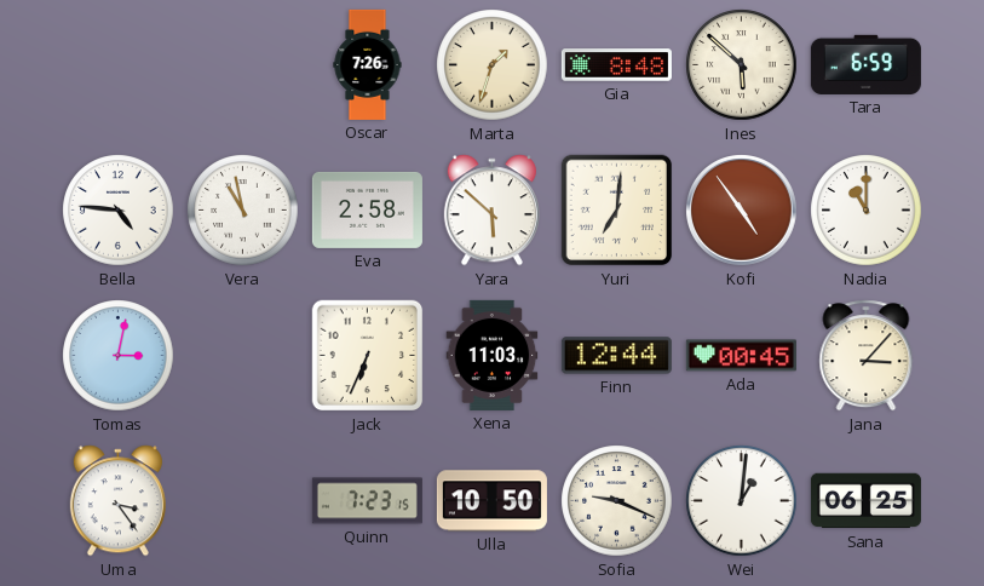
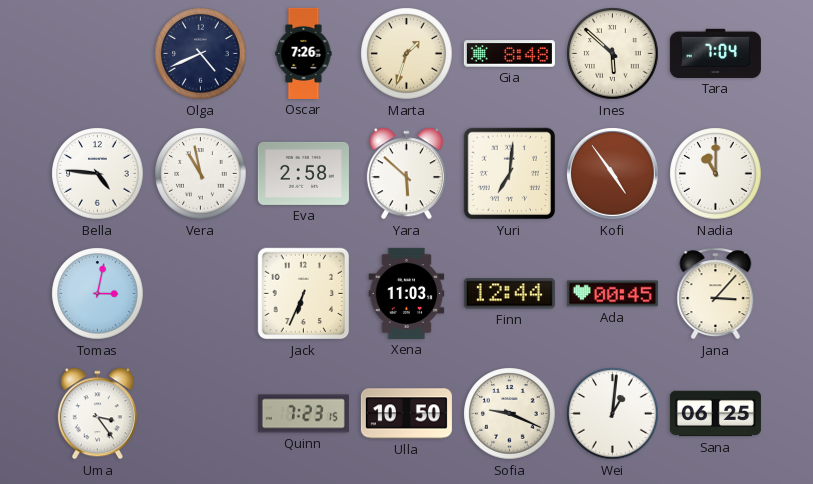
Olga: none -> 4:41
Tara: 6:59 -> 7:04
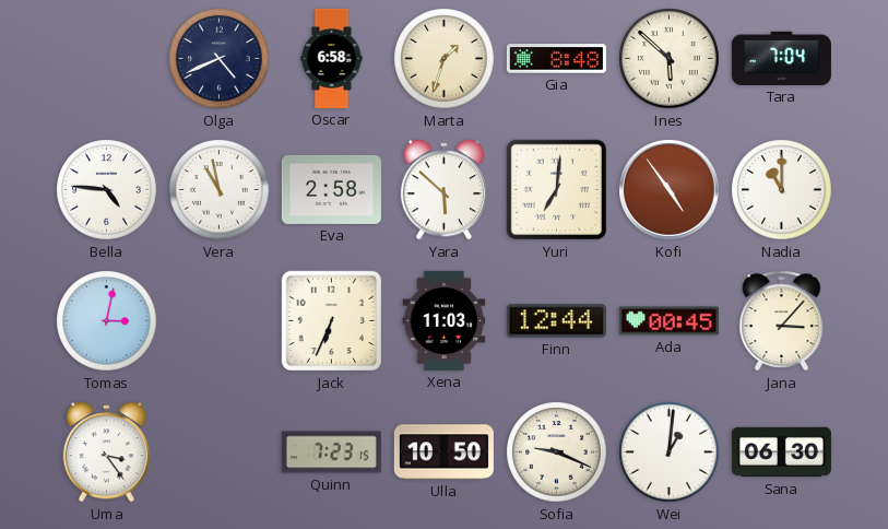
Oscar: 7:26 -> 6:58
Sana: 06:25 -> 06:30
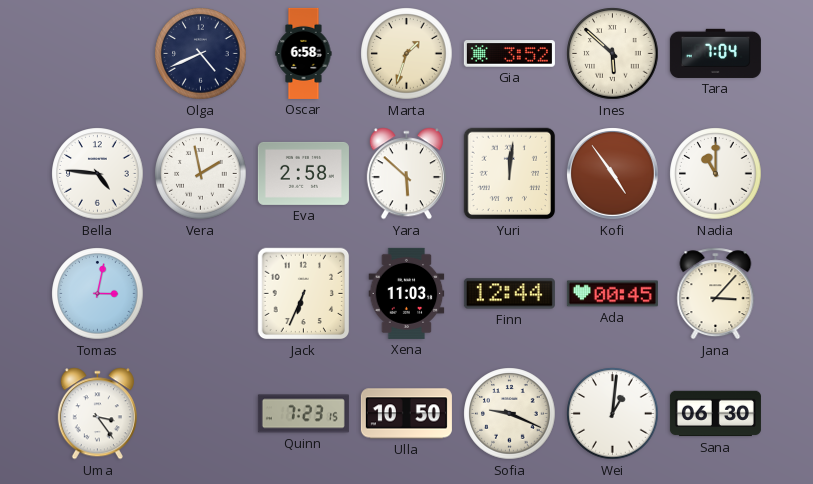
Gia: 8:48 -> 3:52
Vera: 10:58 -> 1:58
Yuri: 7:01 -> 12:01
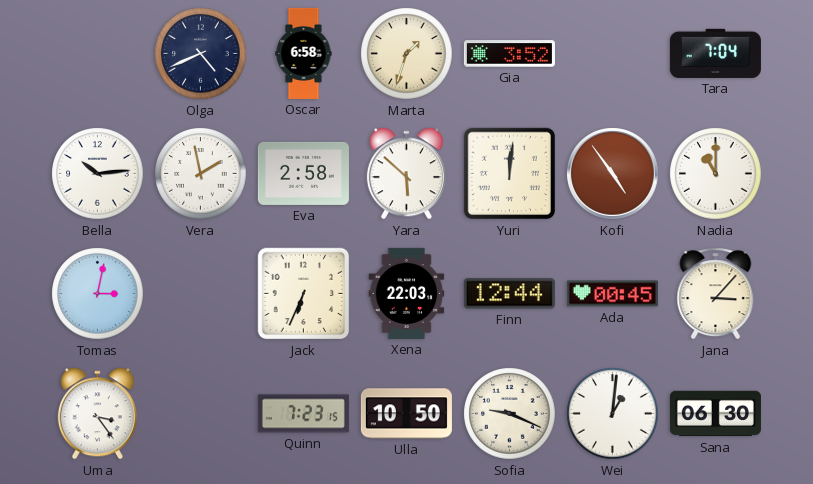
Ines: 5:52 -> none
Bella: 4:46 -> 10:14
Xena: 11:03 -> 22:03
